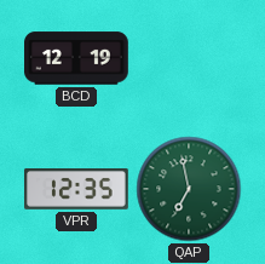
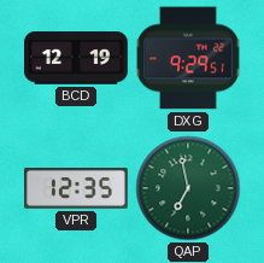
DXG: none -> 9:29
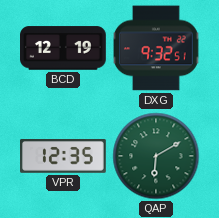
DXG: 9:29 -> 9:32
QAP: 6:58 -> 6:10
